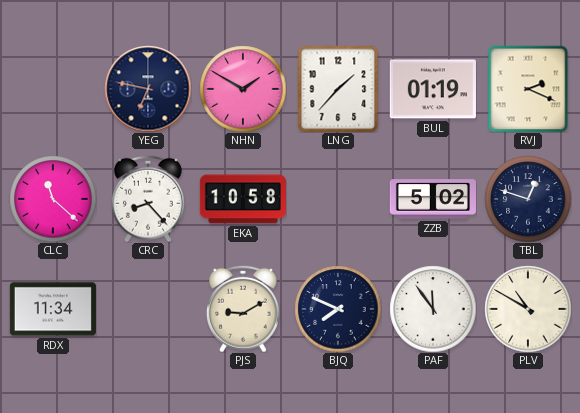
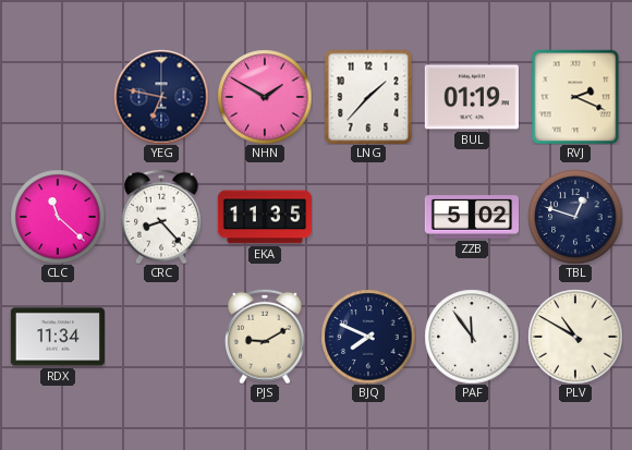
EKA: 10:58 -> 11:35
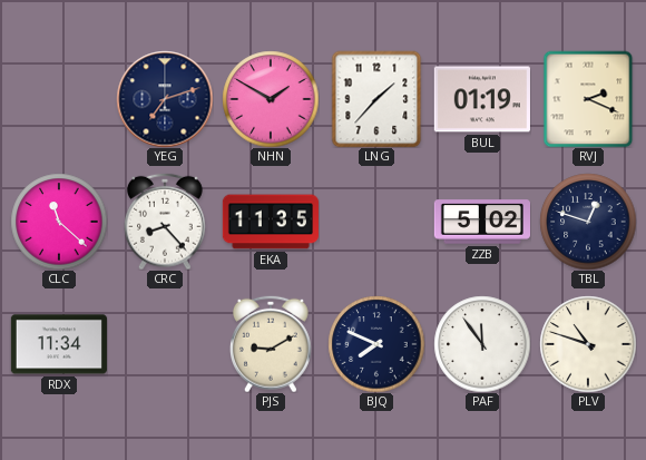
YEG: 6:47 -> 7:12
PLV: 10:50 -> 10:48
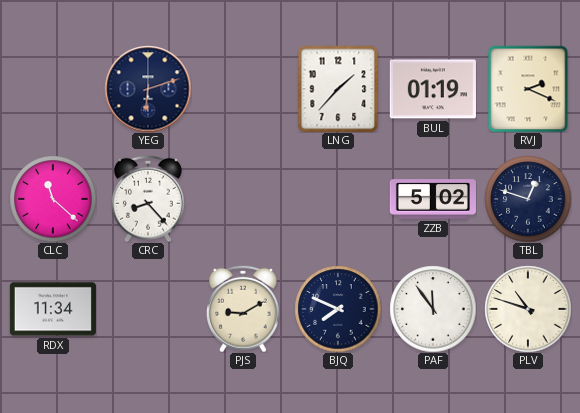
YEG: 7:12 -> 6:12
NHN: 1:50 -> none
EKA: 11:35 -> none
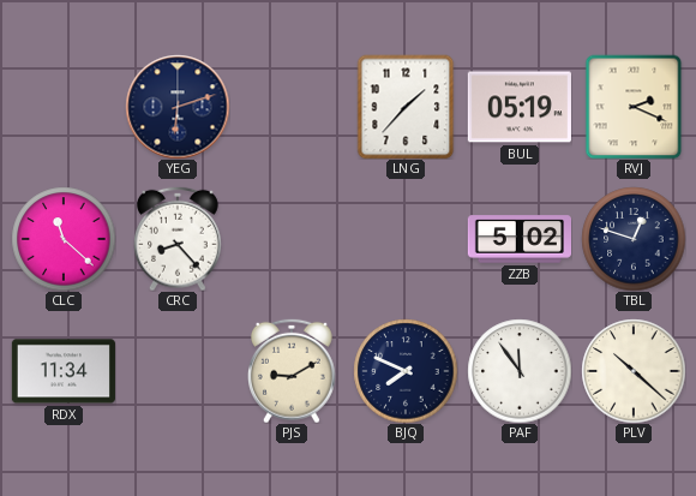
BUL: 01:19 -> 05:19
PLV: 10:48 -> 10:22
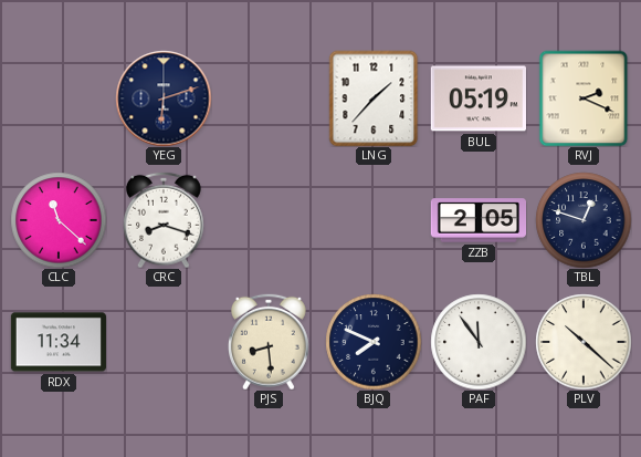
CRC: 8:23 -> 8:18
ZZB: 5:02 -> 2:05
PJS: 9:10 -> 8:29
